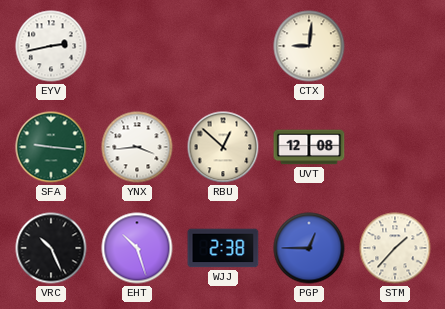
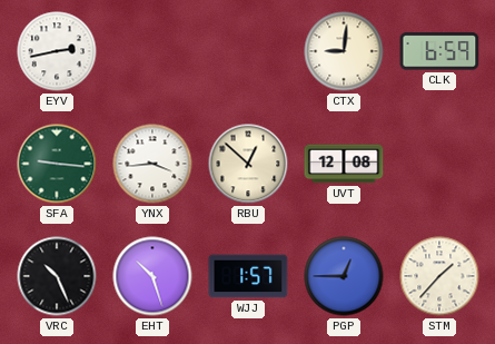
CLK: none -> 6:59
WJJ: 2:38 -> 1:57
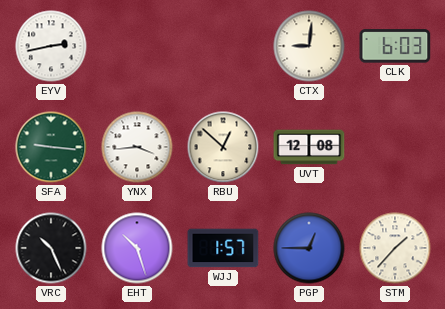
CLK: 6:59 -> 6:03
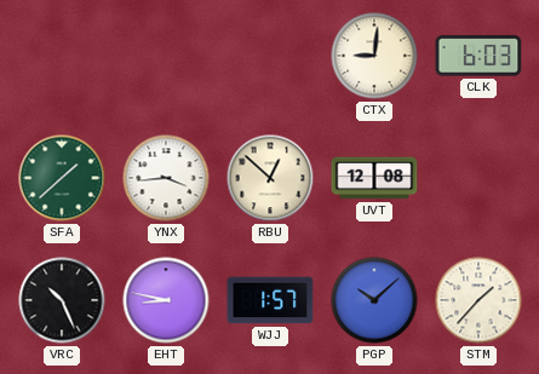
EYV: 2:43 -> none
SFA: 9:16 -> 1:38
EHT: 10:27 -> 8:47
PGP: 12:45 -> 10:08
